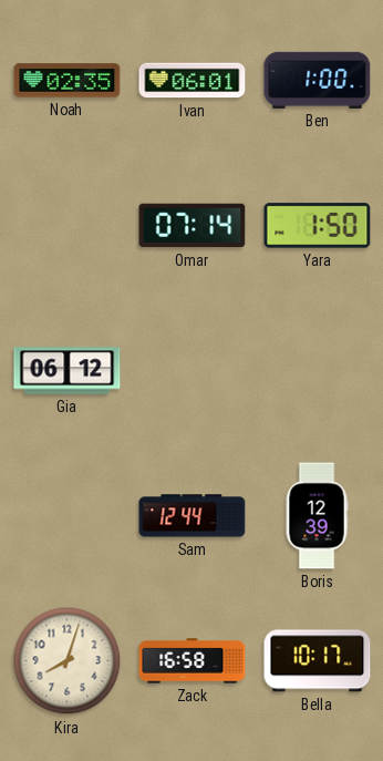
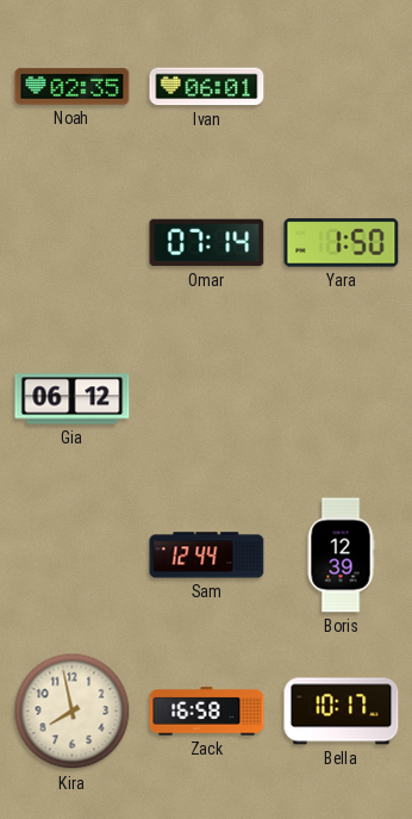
Ben: 1:00 -> none
Kira: 8:03 -> 7:58
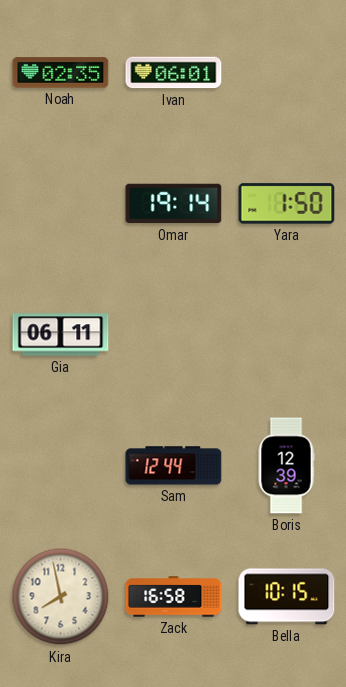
Omar: 07:14 -> 19:14
Gia: 06:12 -> 06:11
Bella: 10:17 -> 10:15
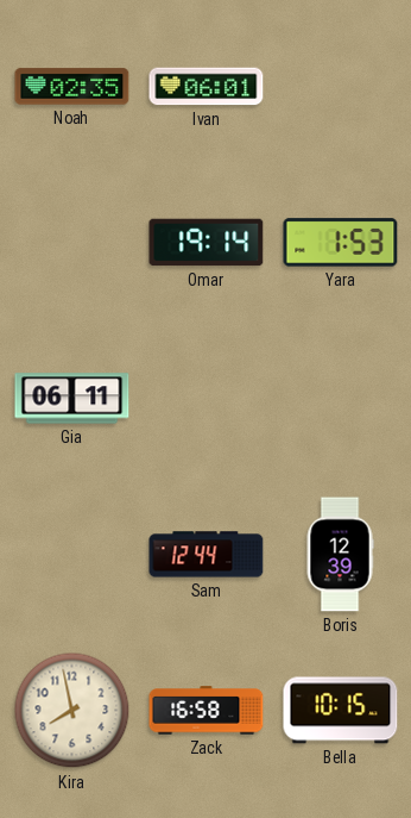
Yara: 1:50 -> 1:53
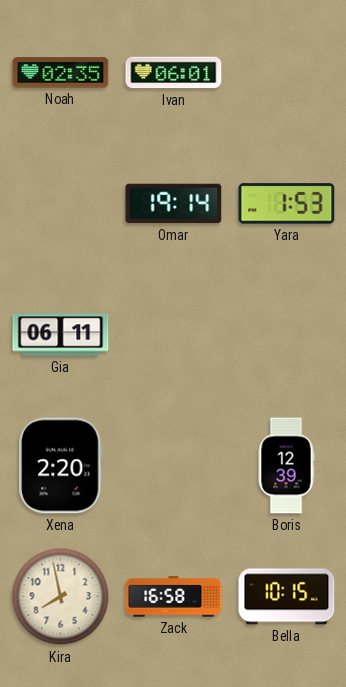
Xena: none -> 2:20
Sam: 12:44 -> none
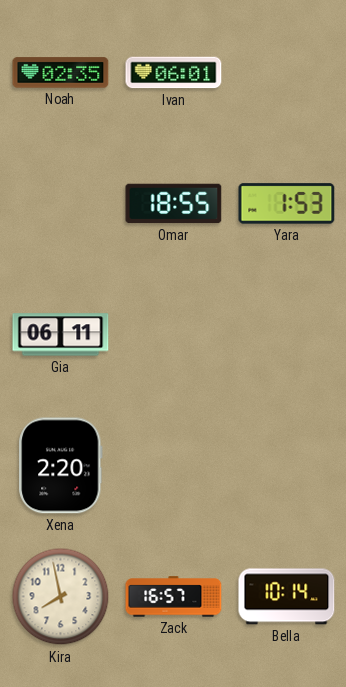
Omar: 19:14 -> 18:55
Boris: 12:39 -> none
Zack: 16:58 -> 16:57
Bella: 10:15 -> 10:14
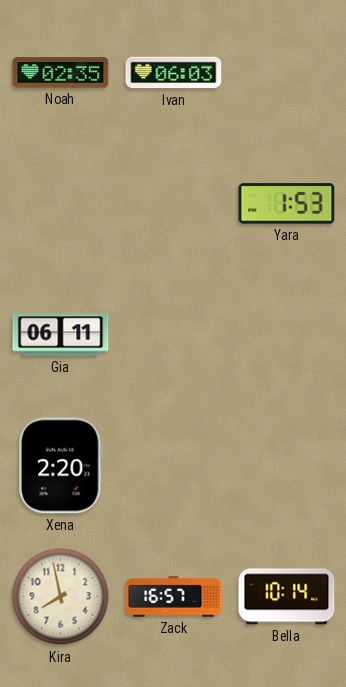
Ivan: 06:01 -> 06:03
Omar: 18:55 -> none
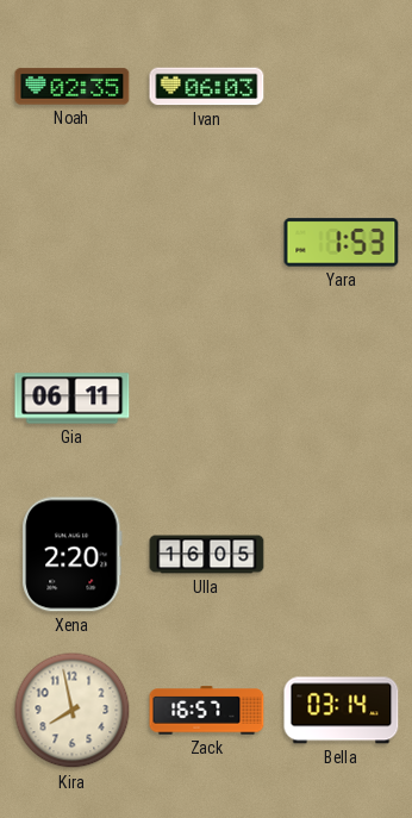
Ulla: none -> 16:05
Bella: 10:14 -> 03:14
